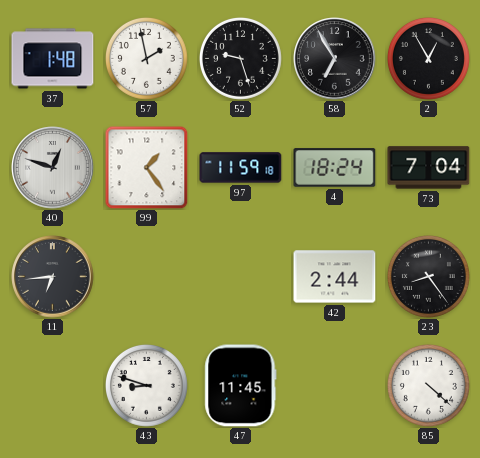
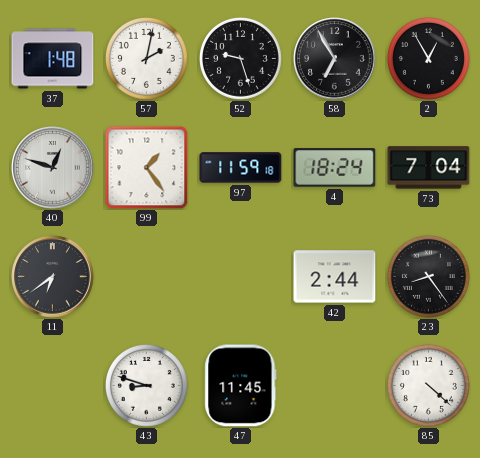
57: 1:58 -> 2:02
11: 6:44 -> 6:39
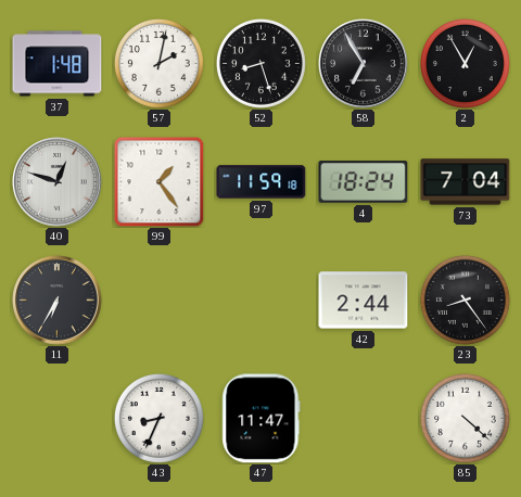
52: 9:27 -> 8:27
11: 6:39 -> 6:35
43: 8:48 -> 8:34
47: 11:45 -> 11:47
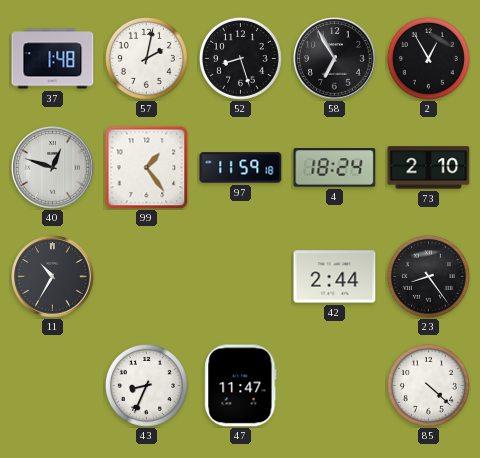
73: 7:04 -> 2:10
11: 6:35 -> 10:35
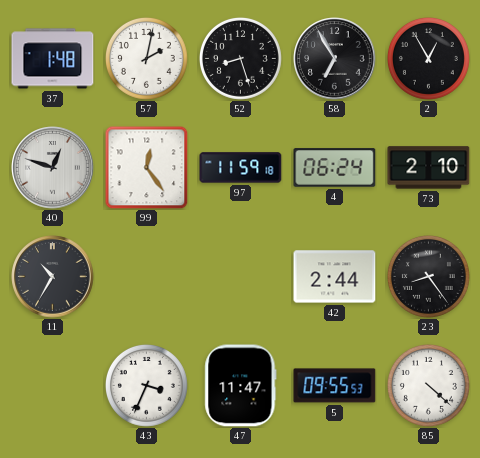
99: 1:24 -> 12:24
4: 18:24 -> 06:24
43: 8:34 -> 3:34
5: none -> 09:55
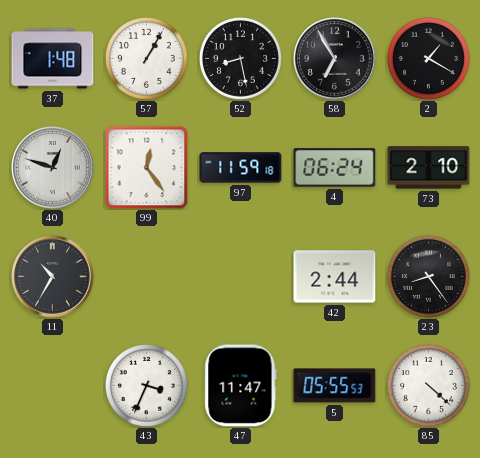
57: 2:02 -> 1:05
52: 8:27 -> 8:28
2: 12:55 -> 1:20
5: 09:55 -> 05:55
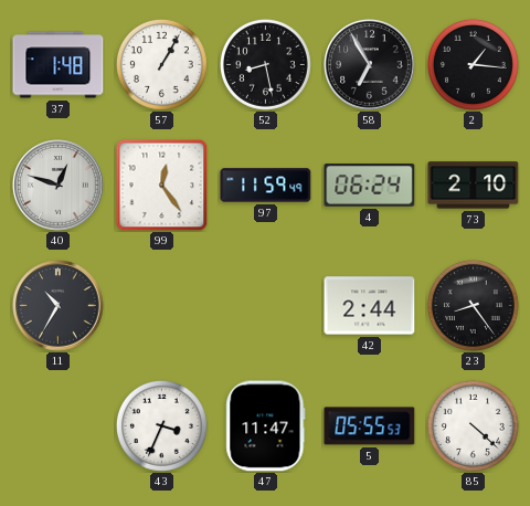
2: 1:20 -> 1:16
97: 11:59:18 -> 11:59:49
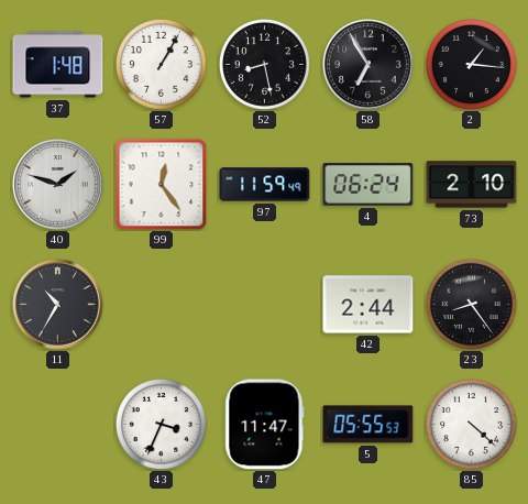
40: 12:48 -> 1:48
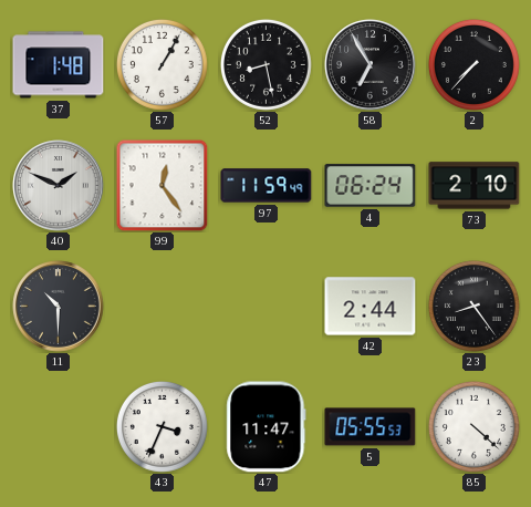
2: 1:16 -> 7:37
40: 1:48 -> 1:49
11: 10:35 -> 10:30
